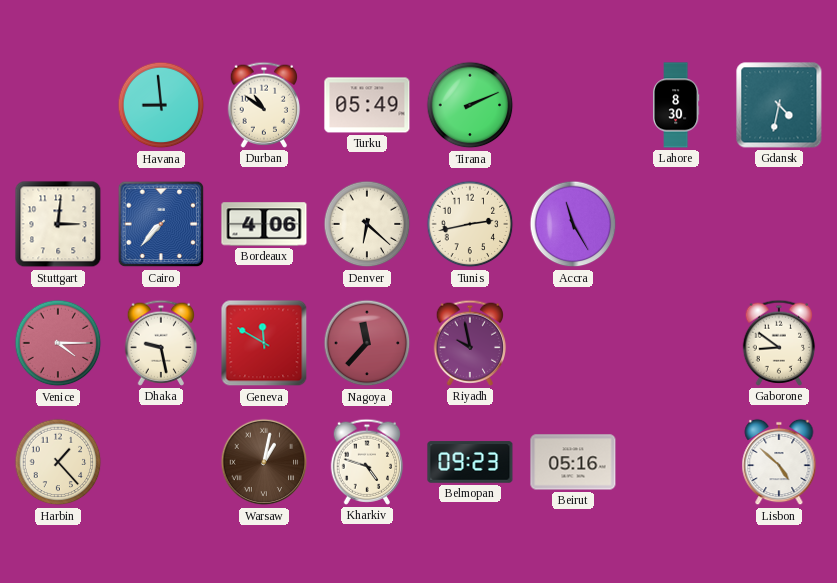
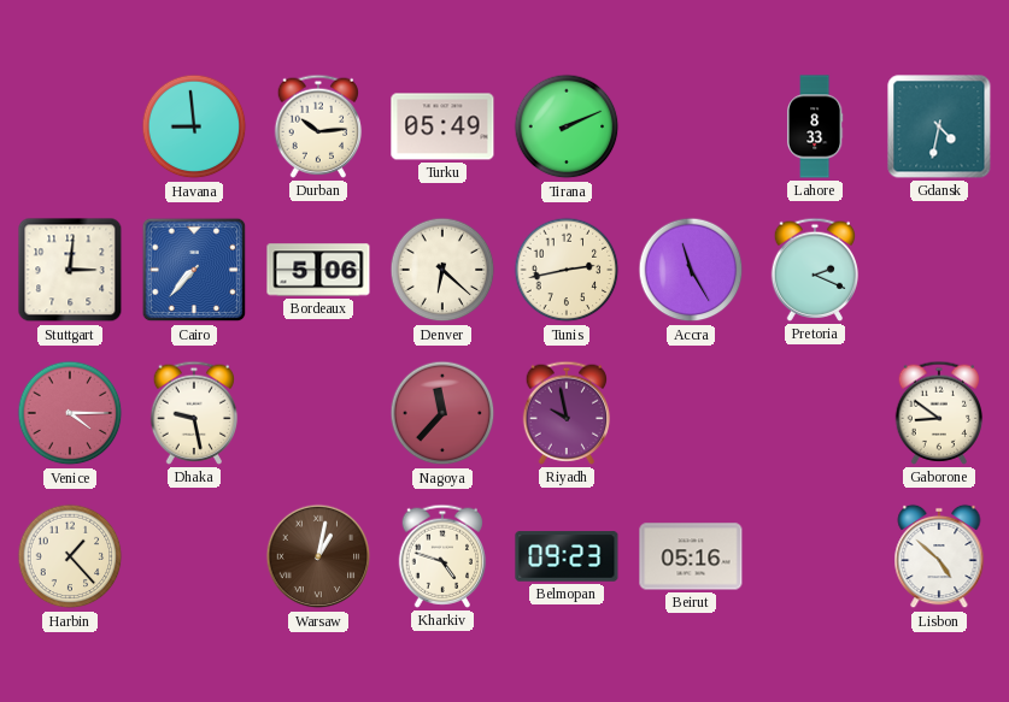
Durban: 10:51 -> 10:14
Lahore: 8:30 -> 8:33
Bordeaux: 4:06 -> 5:06
Pretoria: none -> 2:19
Geneva: 11:50 -> none
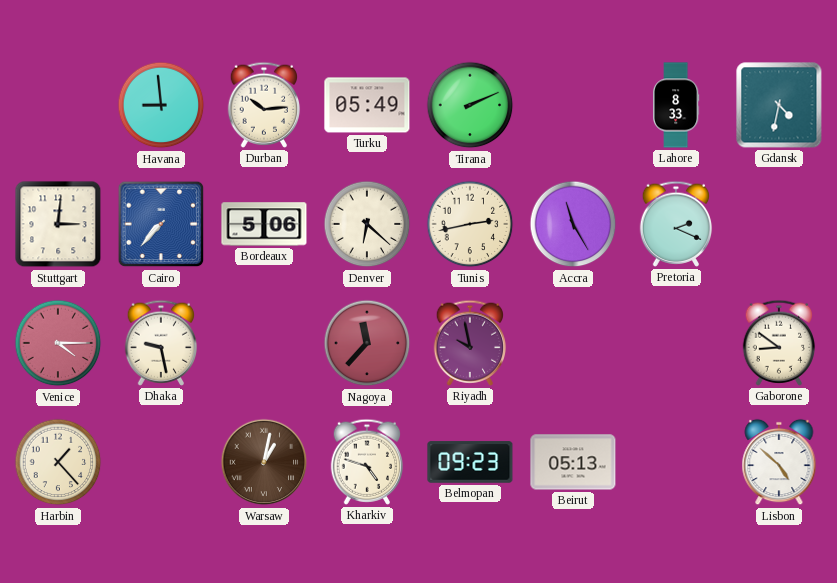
Beirut: 05:16 -> 05:13
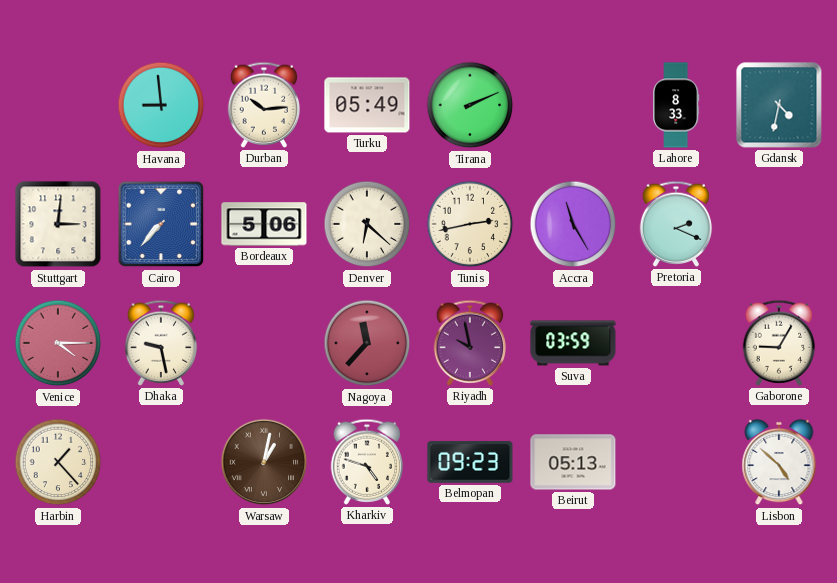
Suva: none -> 03:59
Gaborone: 8:51 -> 9:05
